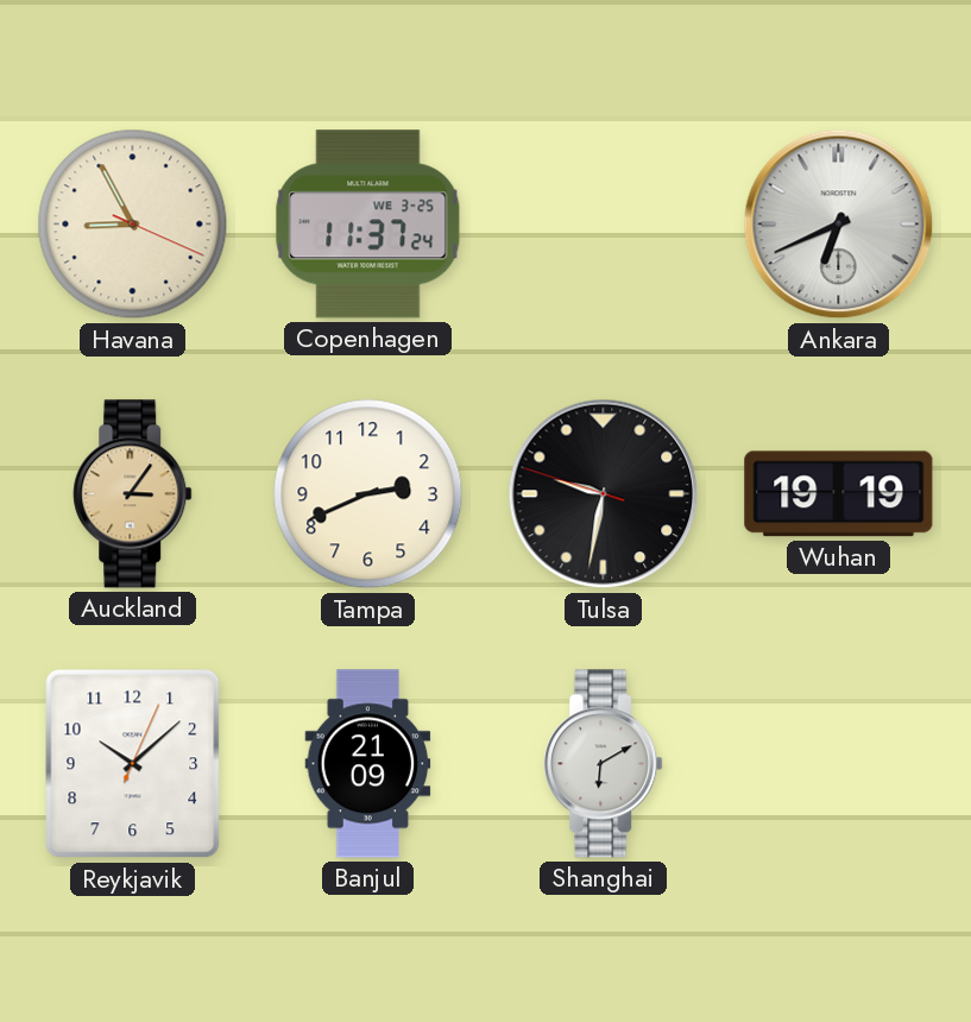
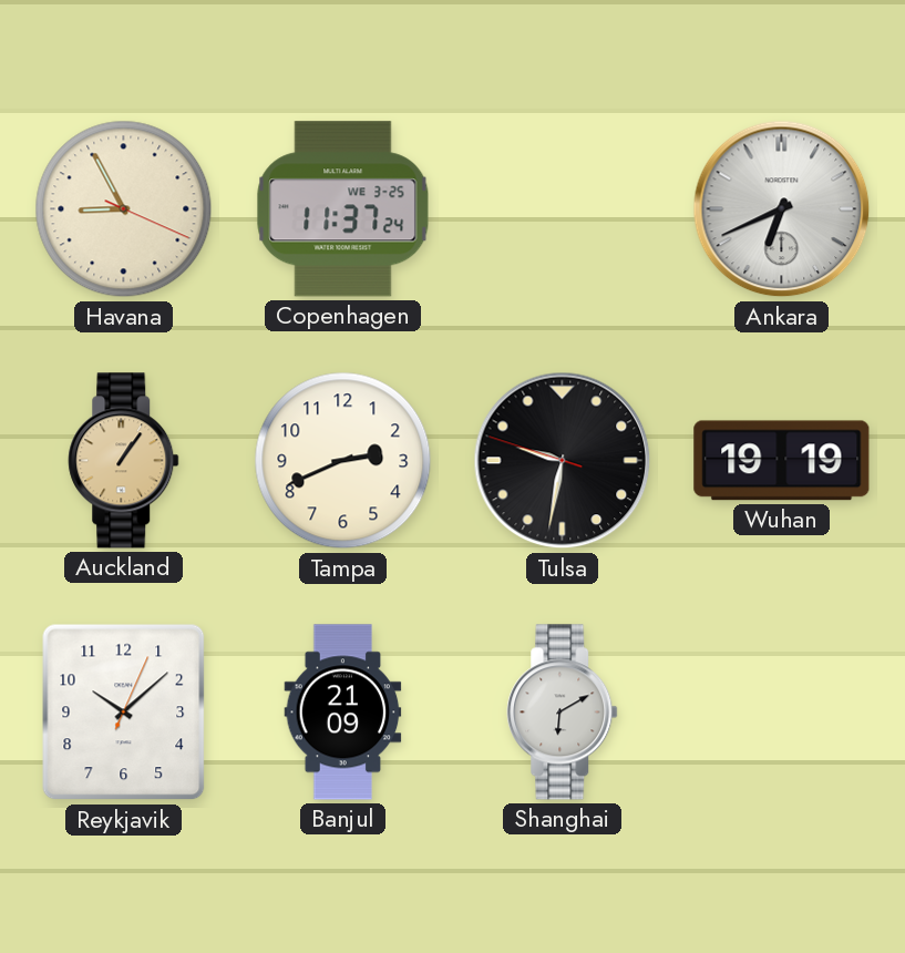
Auckland: 3:06 -> 1:06
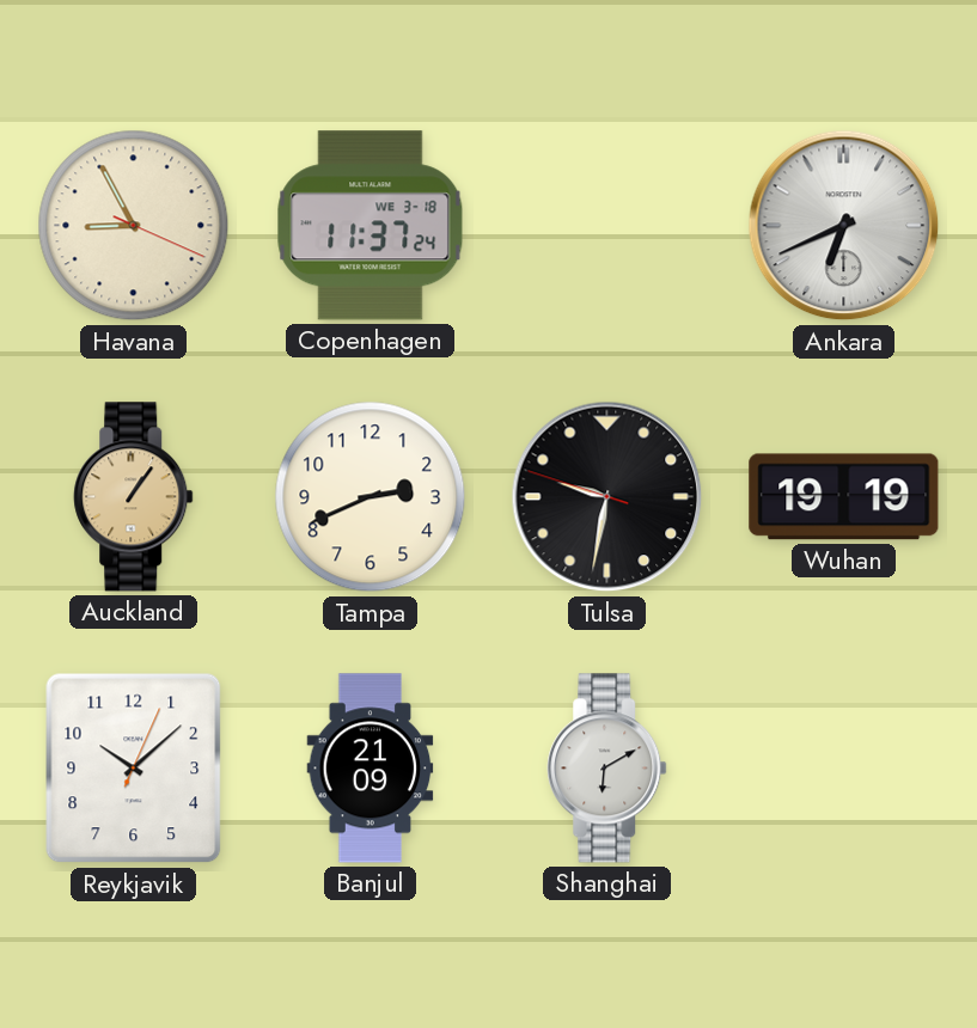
Copenhagen date: WE 3-25 -> WE 3-18
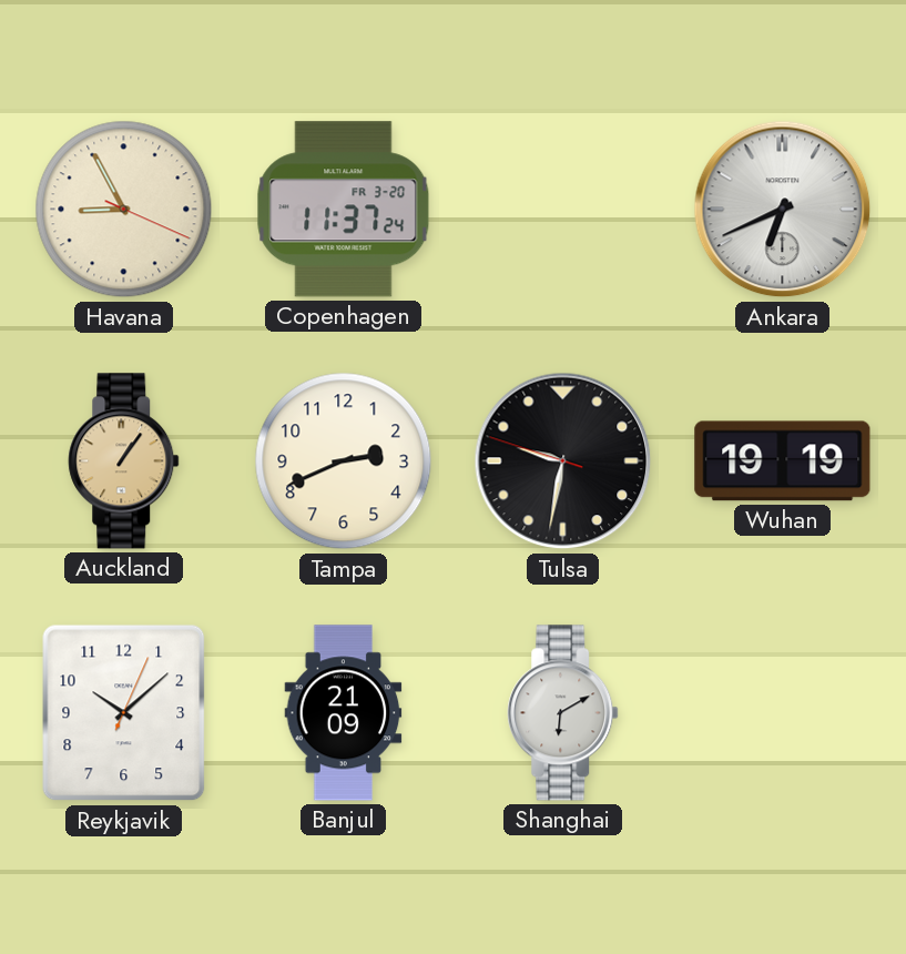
Copenhagen date: WE 3-18 -> FR 3-20
